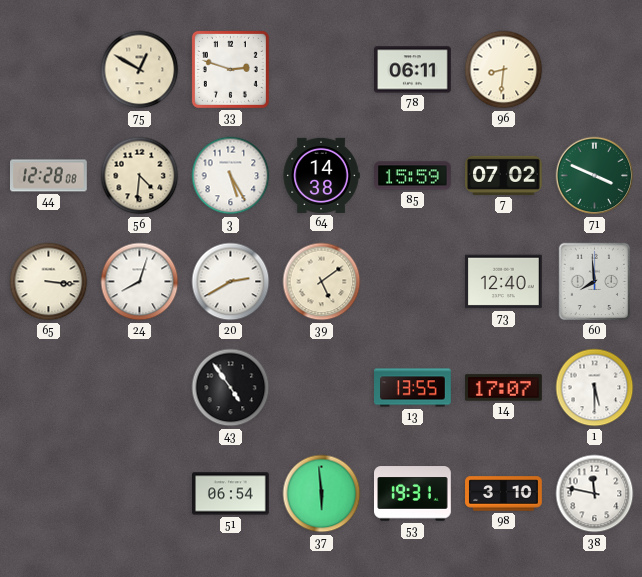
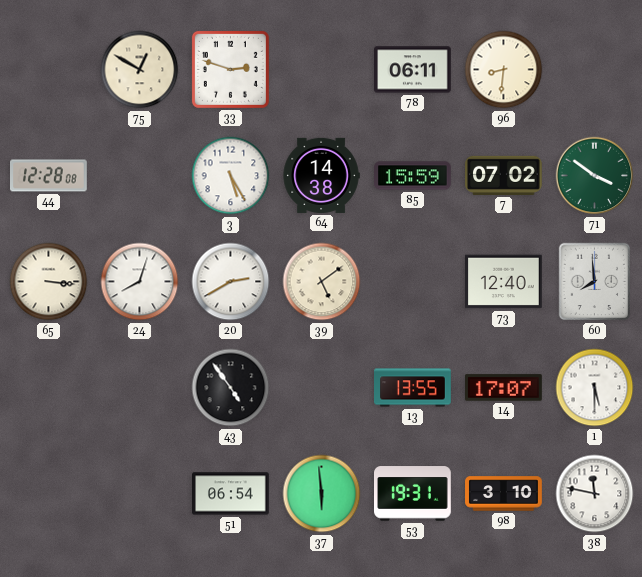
56: 4:31 -> none
71: 3:49 -> 3:51
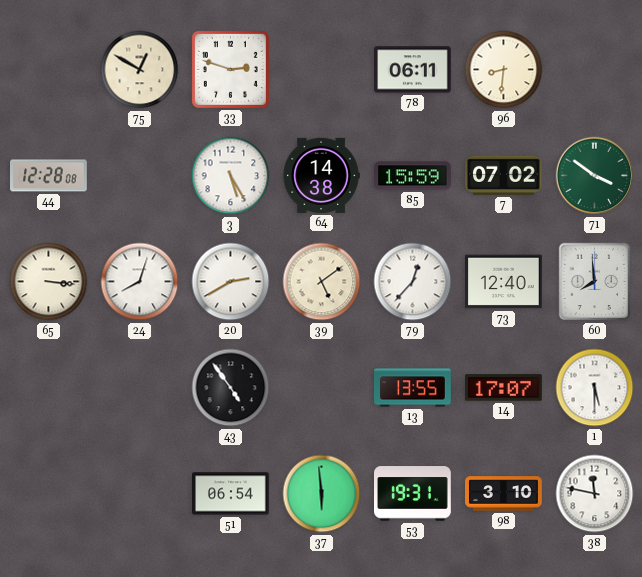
79: none -> 12:37
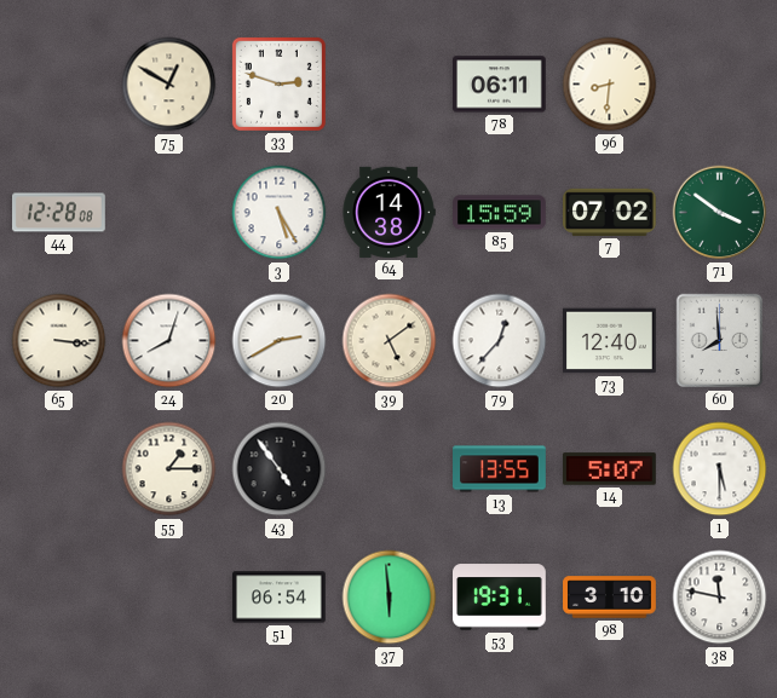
55: none -> 1:15
14: 17:07 -> 5:07
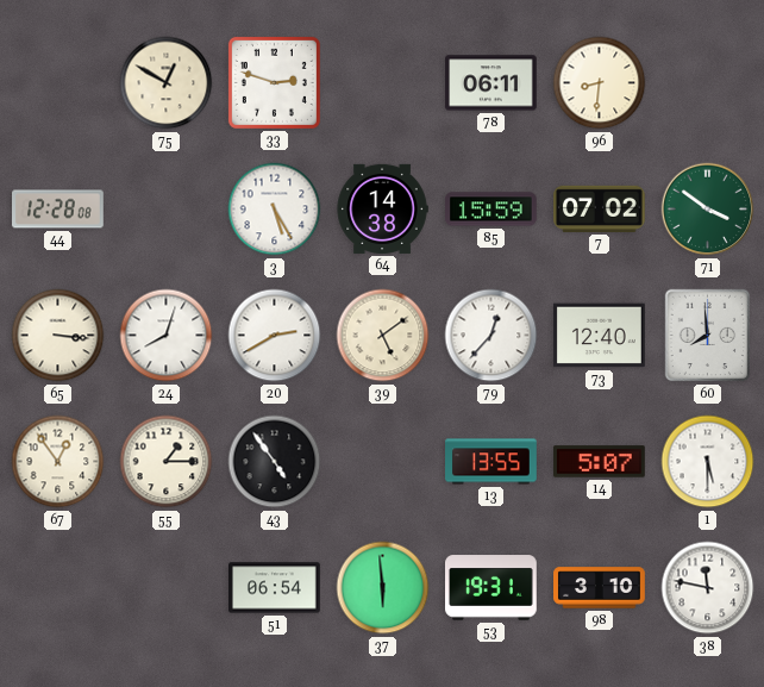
67: none -> 12:54
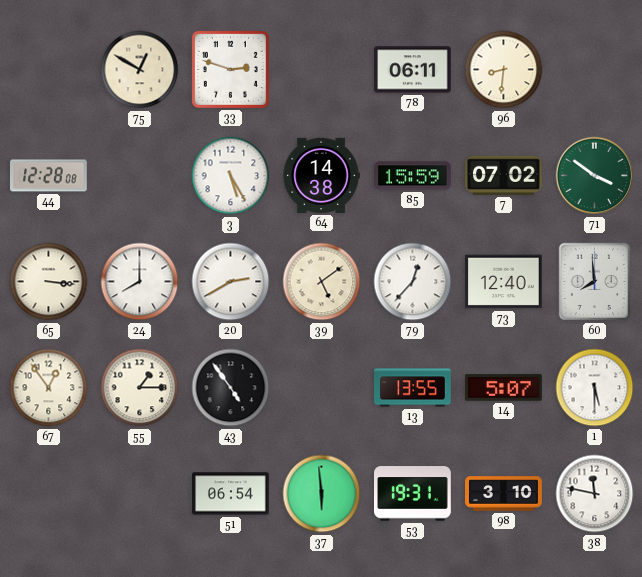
24: 8:03 -> 8:00
